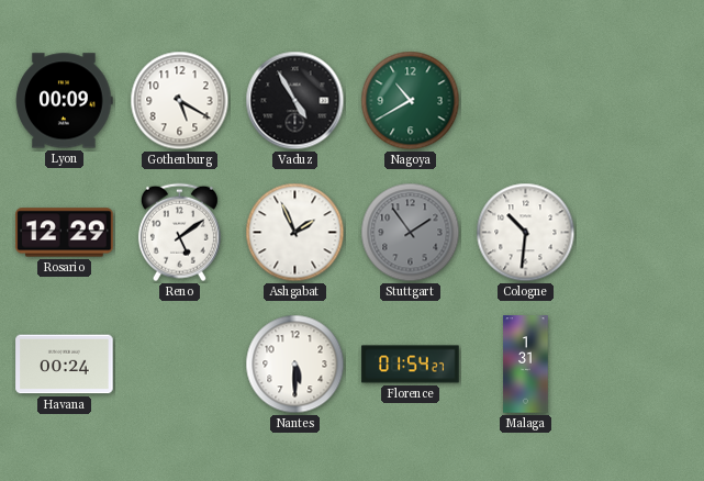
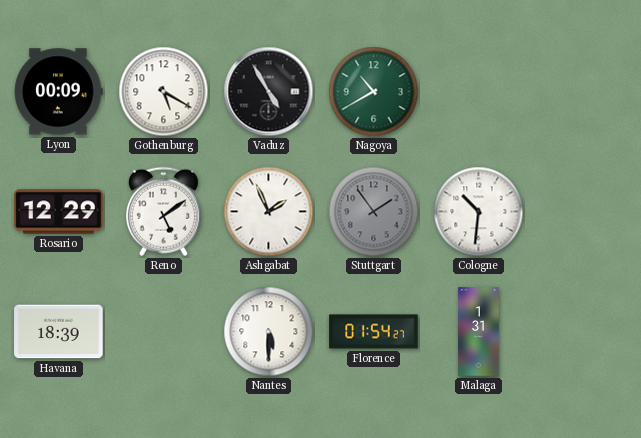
Havana: 00:24 -> 18:39
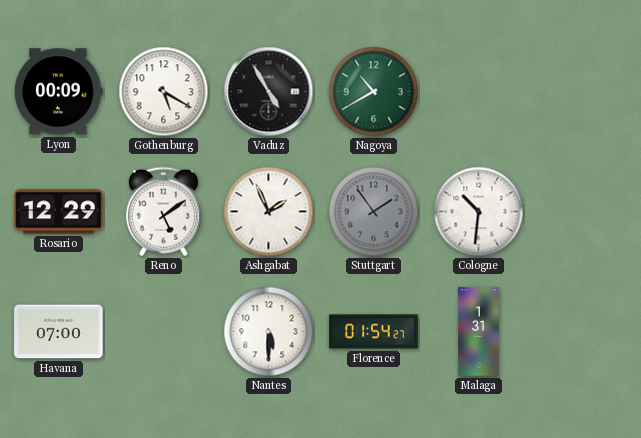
Havana: 18:39 -> 07:00
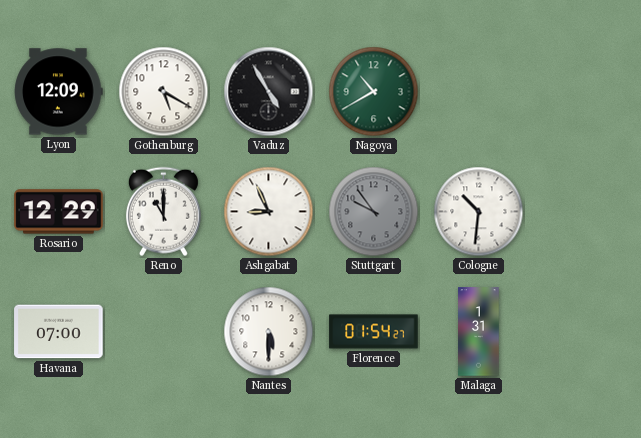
Lyon: 00:09 -> 12:09
Reno: 5:09 -> 11:00
Ashgabat: 1:56 -> 8:56
Stuttgart: 1:54 -> 9:54
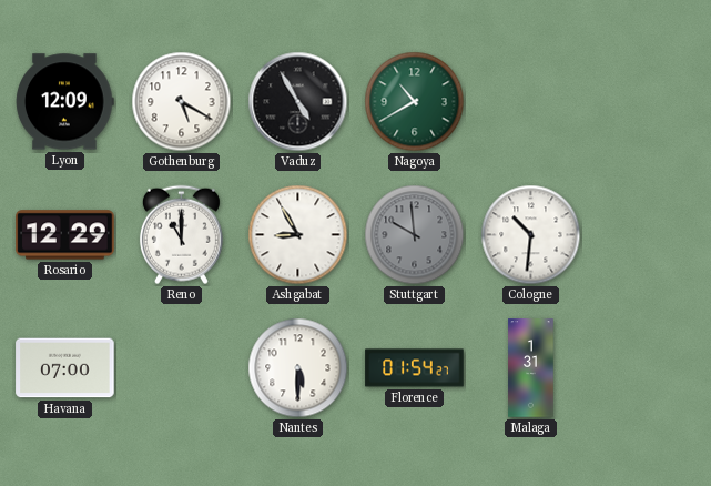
Ashgabat: 8:56 -> 8:55
Stuttgart: 9:54 -> 9:59
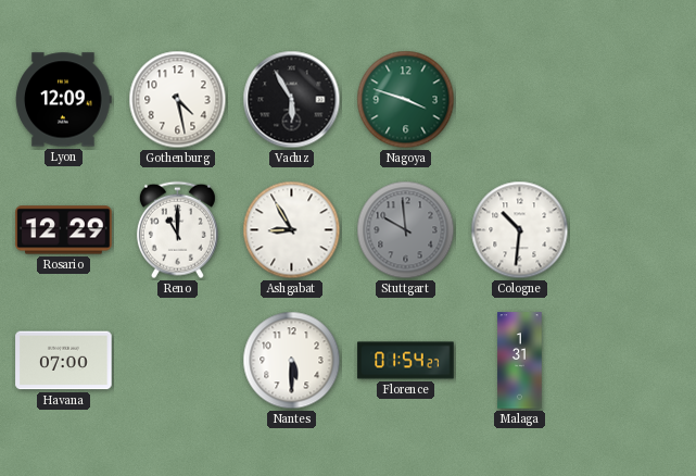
Gothenburg: 5:20 -> 4:28
Vaduz: 4:55 -> 5:55
Nagoya: 10:40 -> 3:48
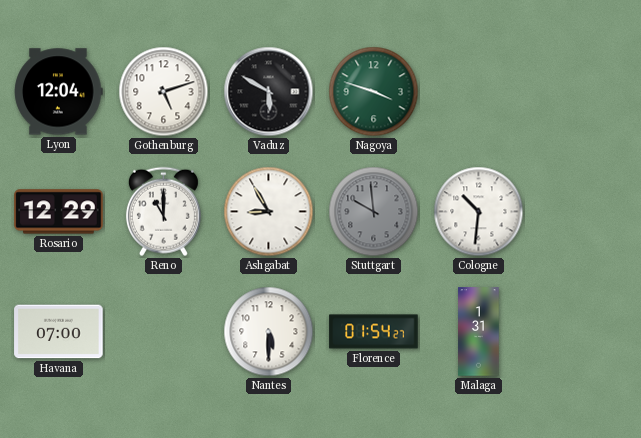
Lyon: 12:09 -> 12:04
Gothenburg: 4:28 -> 5:12
Vaduz: 5:55 -> 5:50
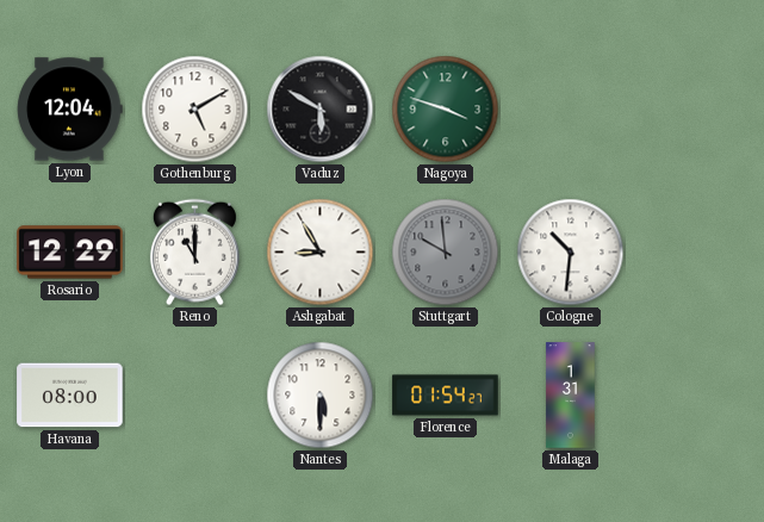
Gothenburg: 5:12 -> 5:10
Havana: 07:00 -> 08:00
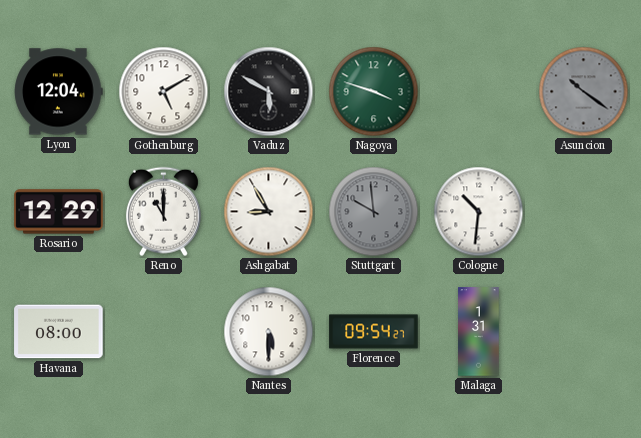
Asuncion: none -> 10:21
Florence: 01:54 -> 09:54
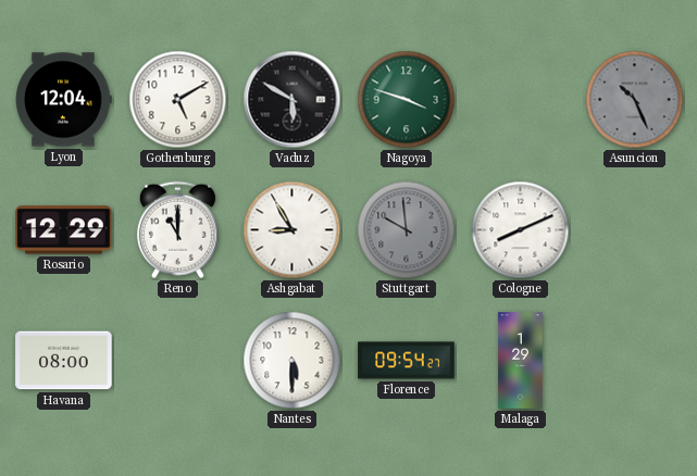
Asuncion: 10:21 -> 10:26
Cologne: 10:31 -> 8:11
Malaga: 1:31 -> 1:29
